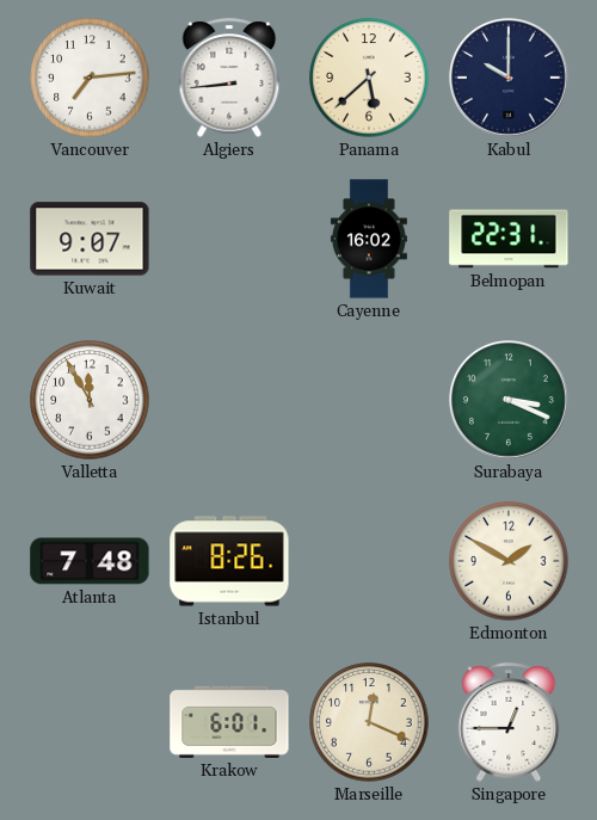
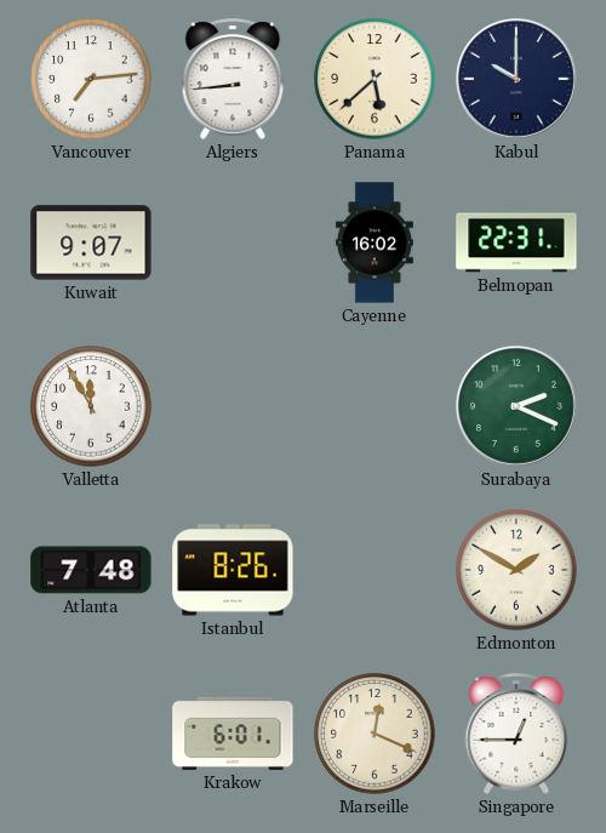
Surabaya: 3:19 -> 2:19
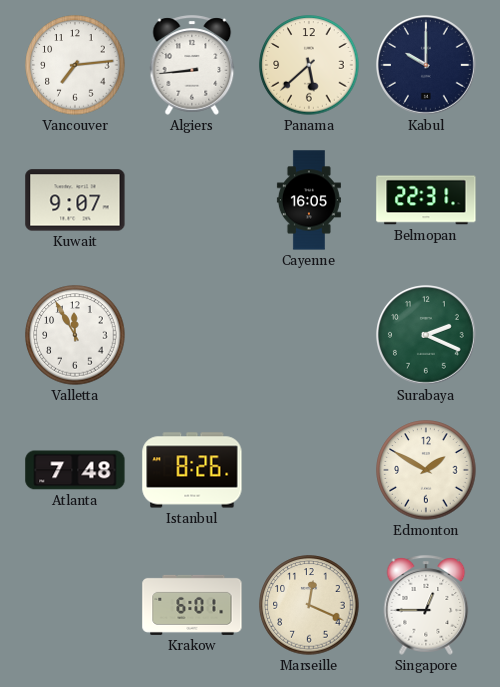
Cayenne: 16:02 -> 16:05
